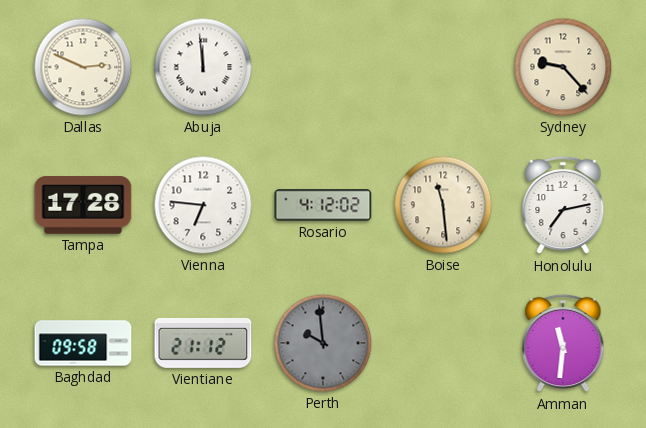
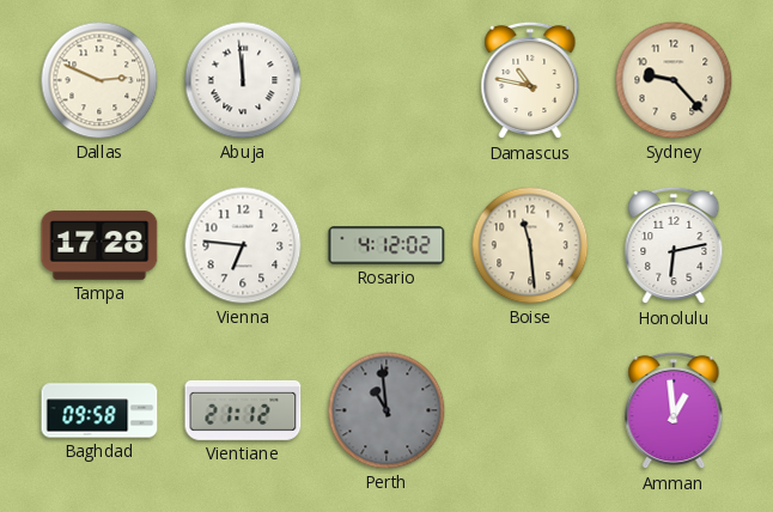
Damascus: none -> 10:47
Honolulu: 7:13 -> 6:13
Perth: 9:59 -> 10:59
Amman: 11:31 -> 12:59
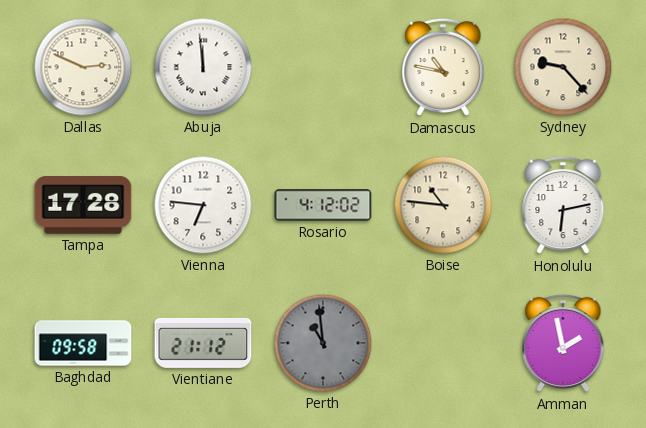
Boise: 11:29 -> 10:46
Amman: 12:59 -> 1:58
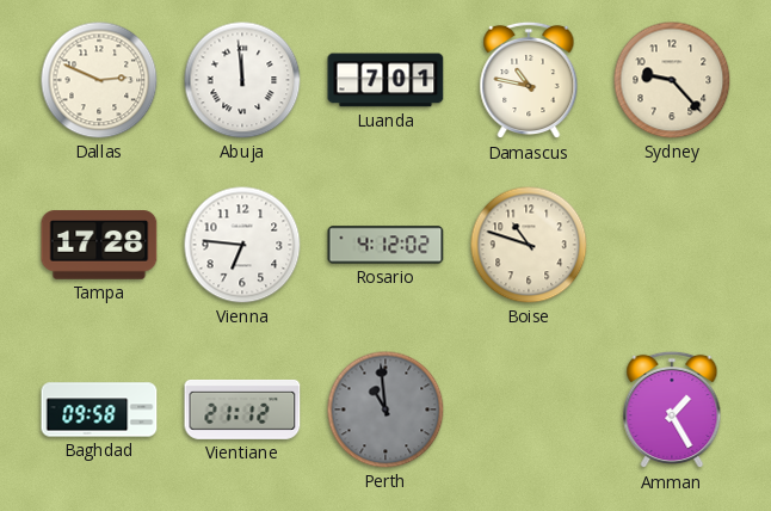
Luanda: none -> 7:01
Boise: 10:46 -> 10:48
Honolulu: 6:13 -> none
Amman: 1:58 -> 1:25
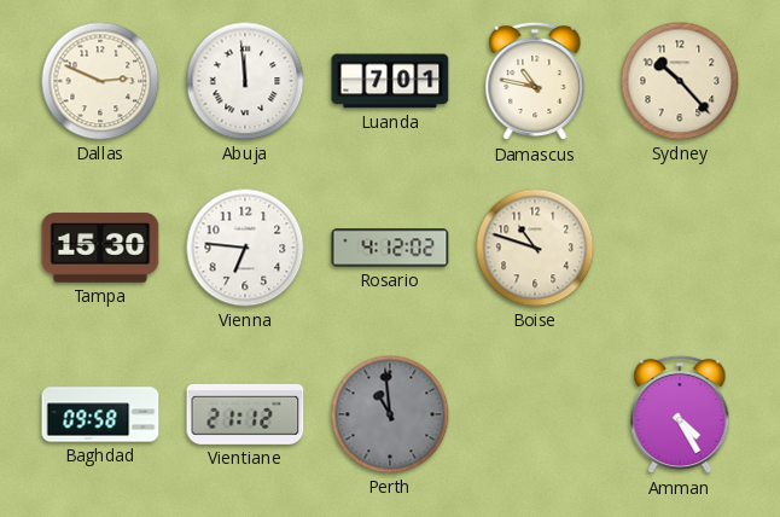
Sydney: 9:23 -> 10:23
Tampa: 17:28 -> 15:30
Amman: 1:25 -> 4:25
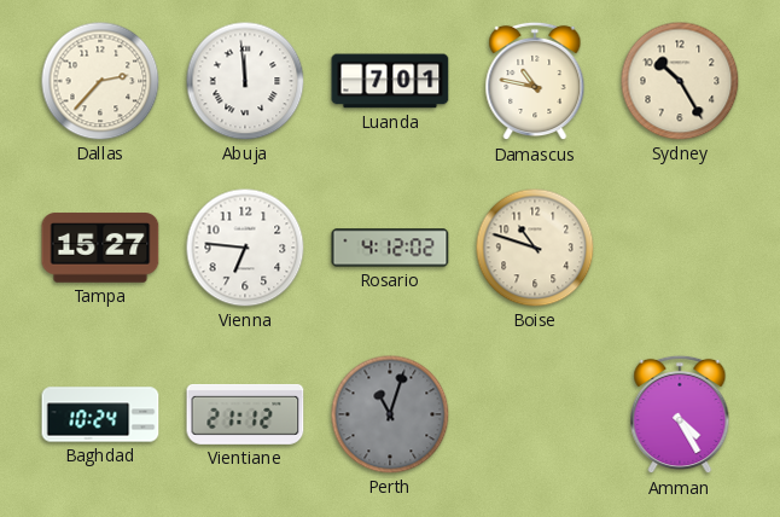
Dallas: 2:49 -> 2:37
Sydney: 10:23 -> 10:25
Tampa: 15:30 -> 15:27
Baghdad: 09:58 -> 10:24
Perth: 10:59 -> 11:03
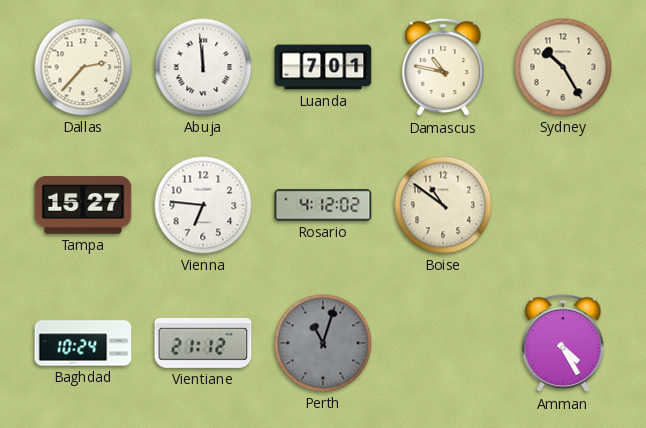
Boise: 10:48 -> 10:51
